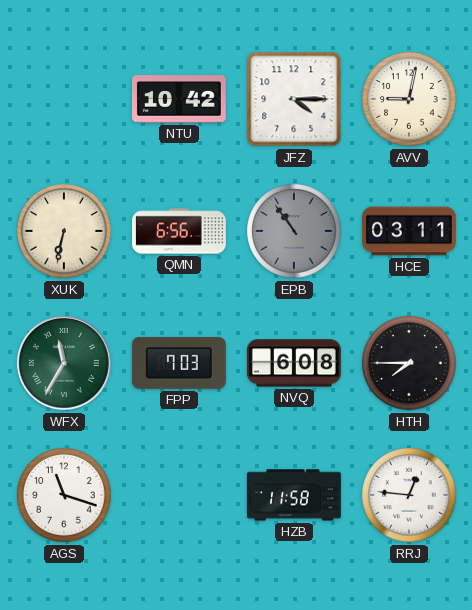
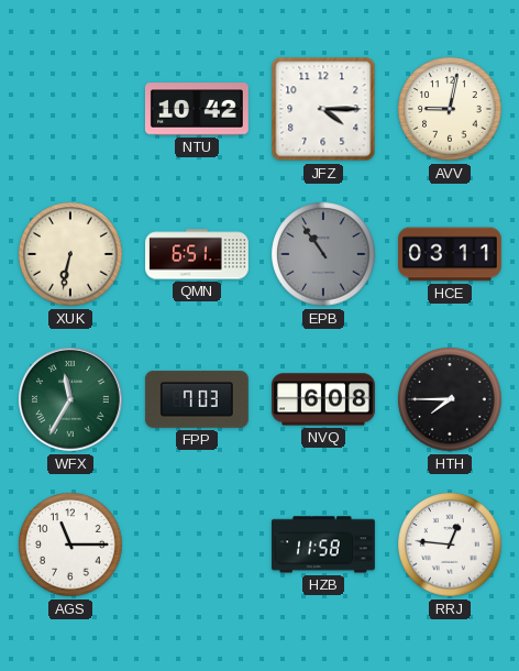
QMN: 6:56 -> 6:51
AGS: 11:18 -> 11:15
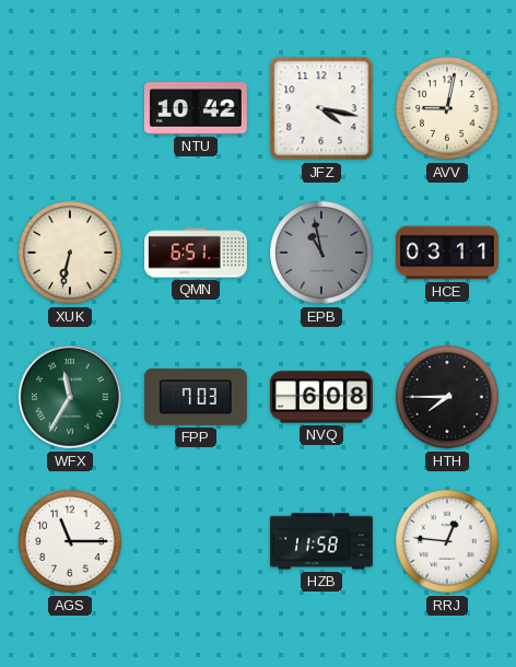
JFZ: 4:15 -> 4:17
EPB: 10:54 -> 10:58
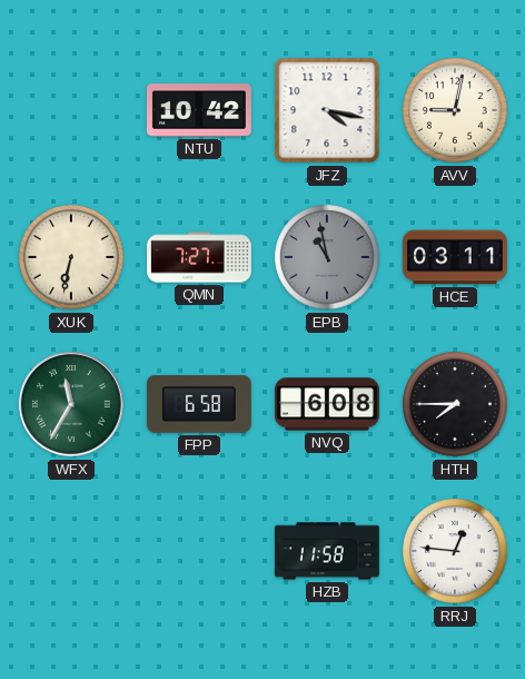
QMN: 6:51 -> 7:27
FPP: 7:03 -> 6:58
AGS: 11:15 -> none
